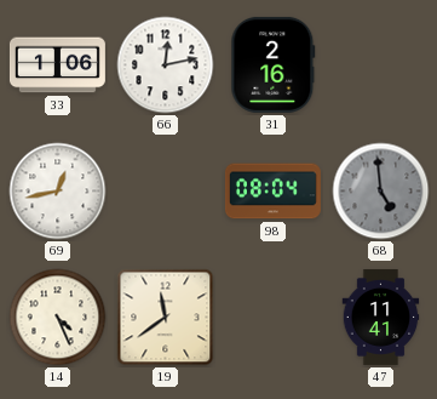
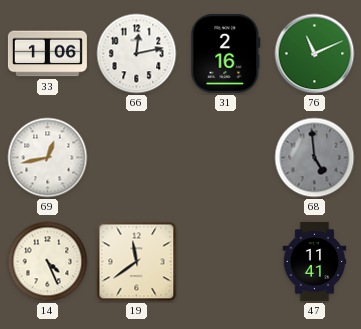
76: none -> 11:11
98: 08:04 -> none
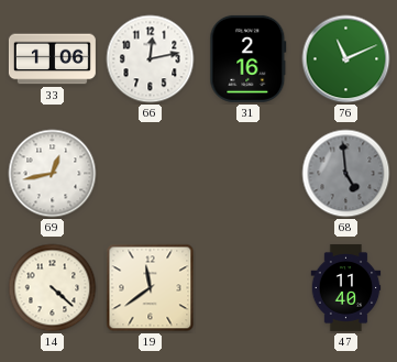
14: 4:26 -> 4:22
47: 11:41 -> 11:40
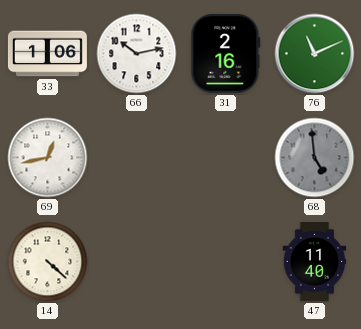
66: 12:13 -> 10:13
19: 11:39 -> none
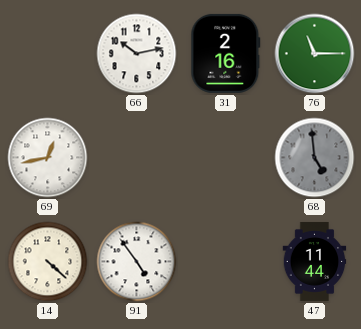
33: 1:06 -> none
76: 11:11 -> 11:15
91: none -> 4:54
47: 11:40 -> 11:44
